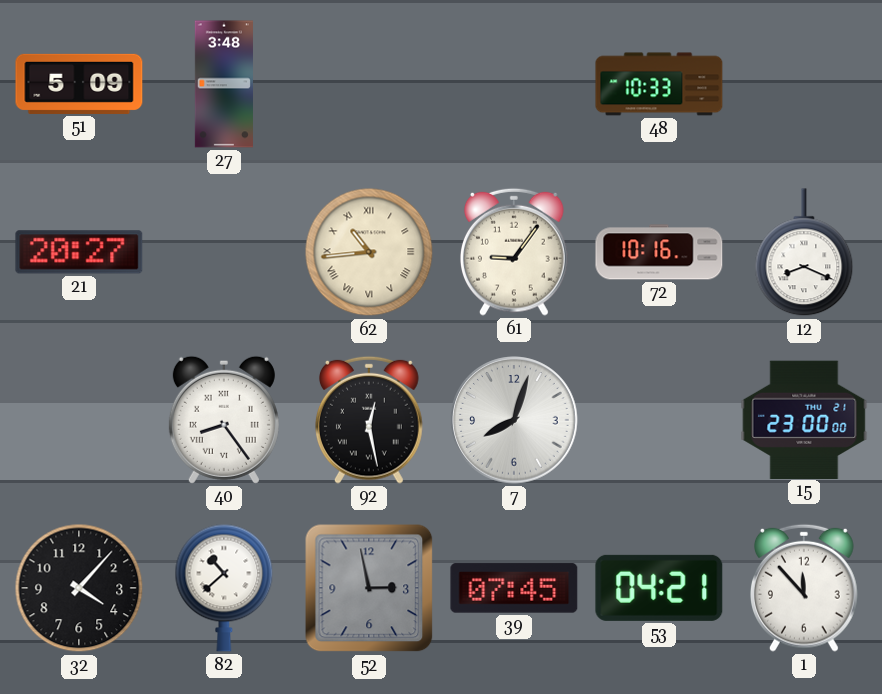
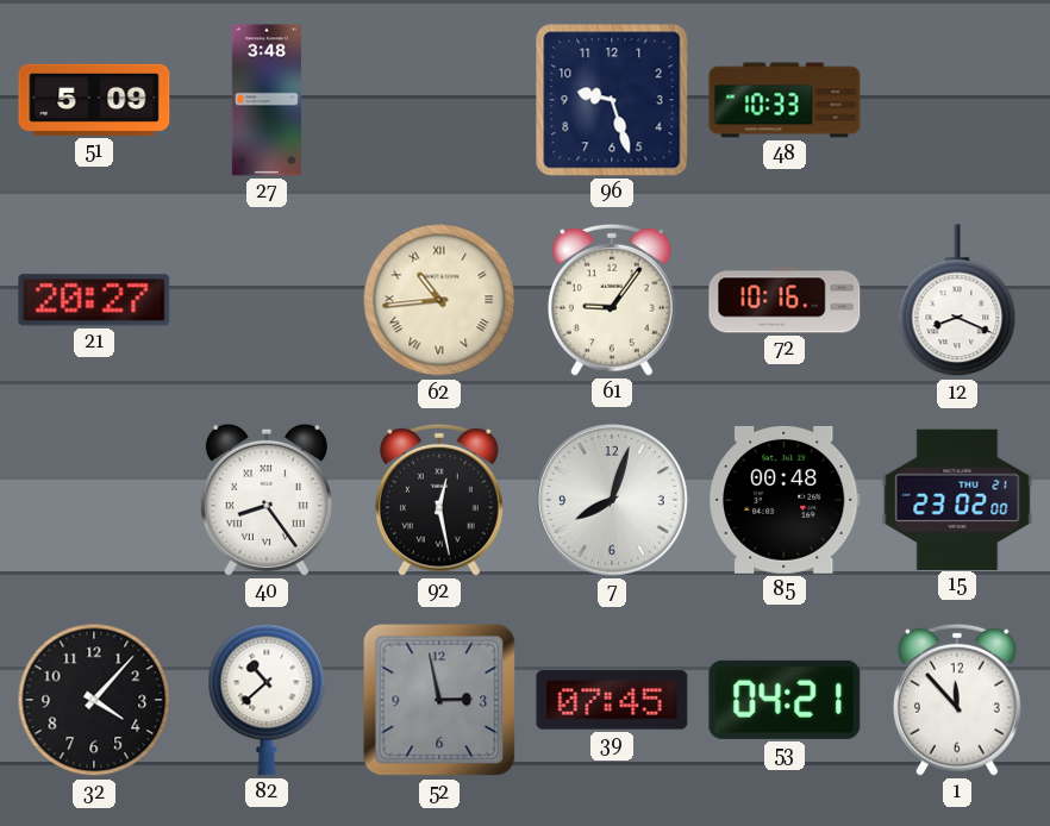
96: none -> 9:27
85: none -> 00:48
15: 23:00 -> 23:02
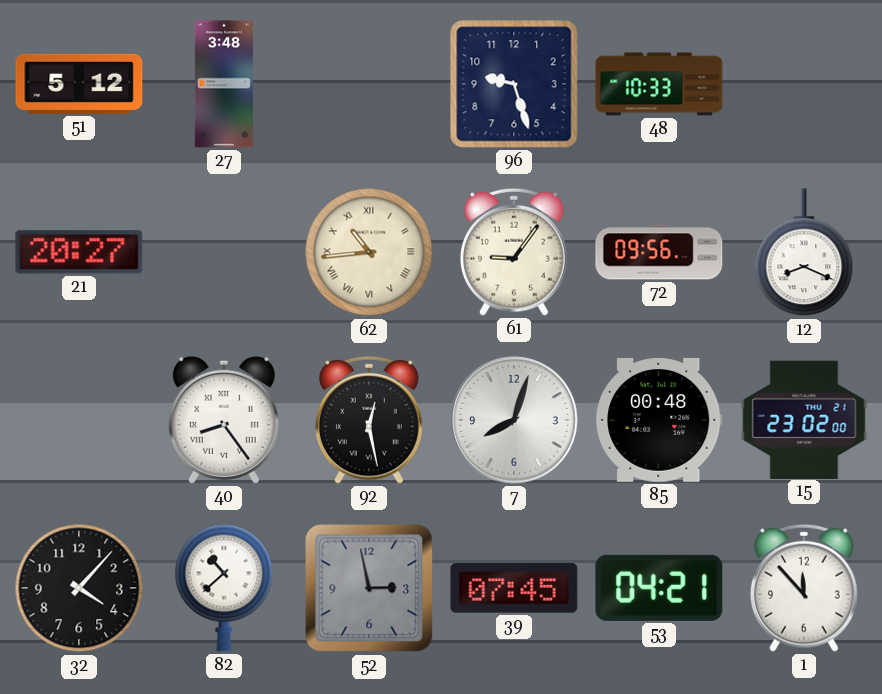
51: 5:09 -> 5:12
72: 10:16 -> 09:56
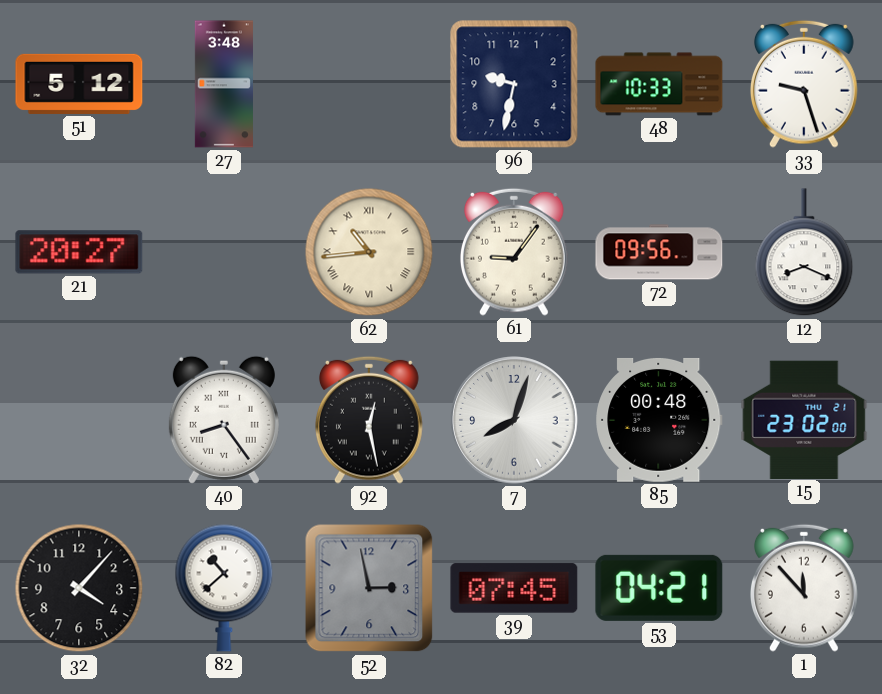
96: 9:27 -> 9:32
33: none -> 9:27
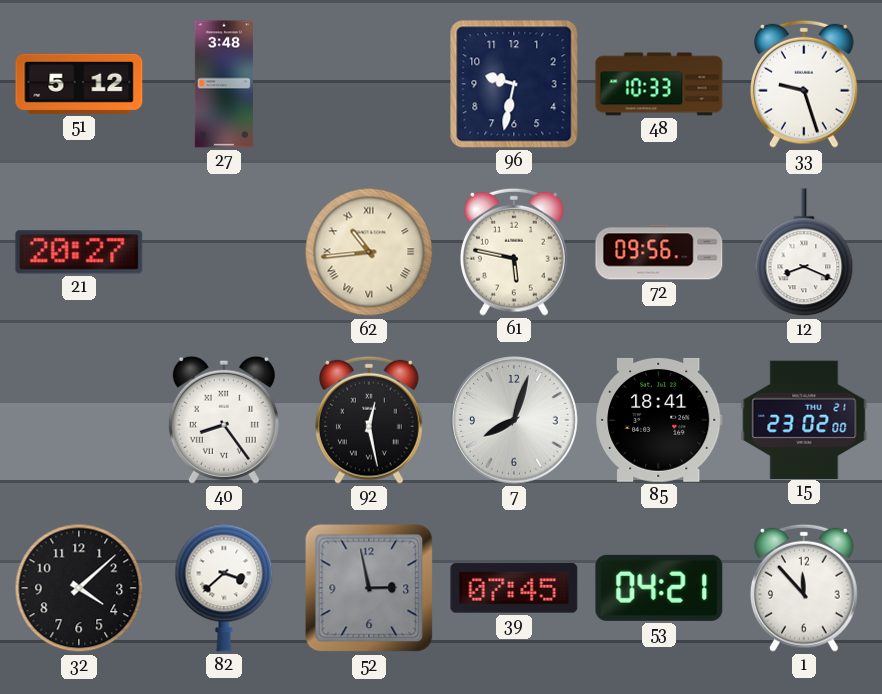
61: 9:06 -> 5:47
85: 00:48 -> 18:41
32: 4:07 -> 4:08
82: 10:38 -> 3:38
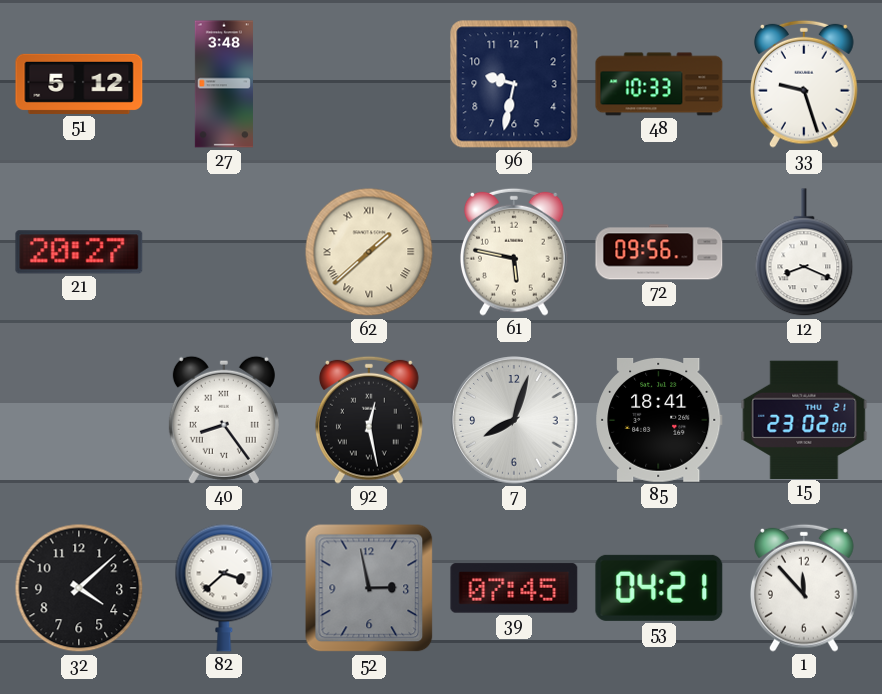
62: 10:44 -> 1:38
